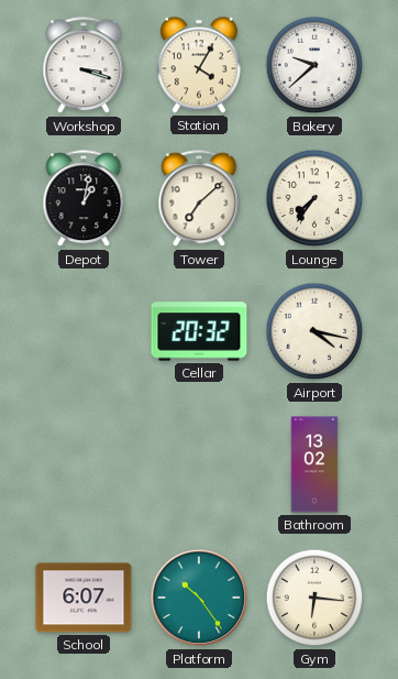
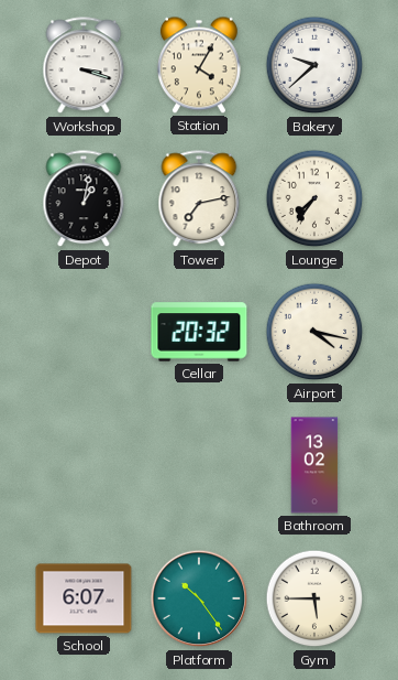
Tower: 7:08 -> 7:13
Gym: 6:16 -> 5:45
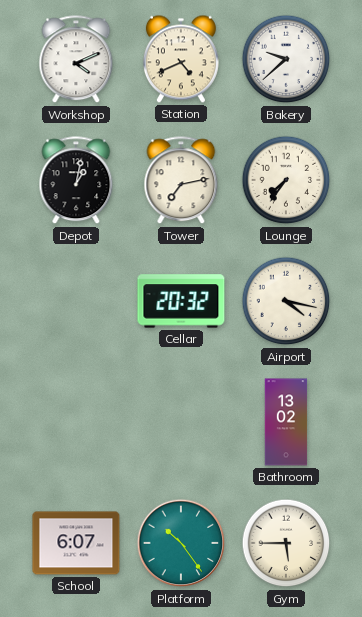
Workshop: 3:18 -> 4:11
Station: 4:05 -> 4:41
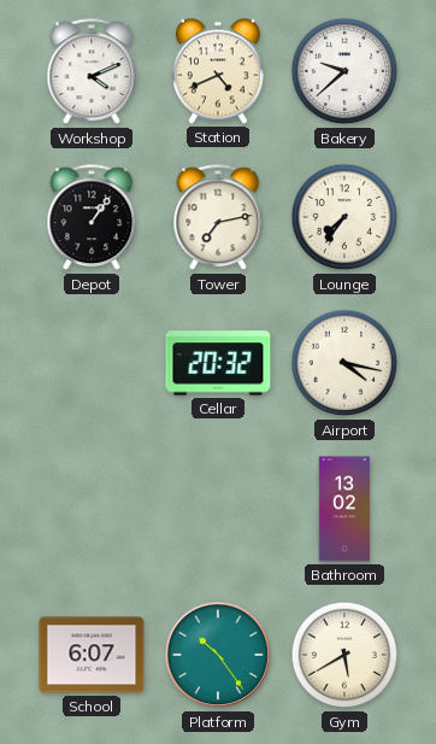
Depot: 1:02 -> 1:06
Gym: 5:45 -> 5:40
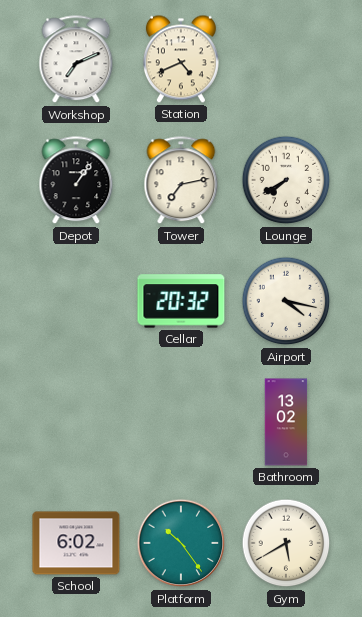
Workshop: 4:11 -> 7:11
Bakery: 9:38 -> none
Lounge: 7:36 -> 7:40
School: 6:07 -> 6:02
